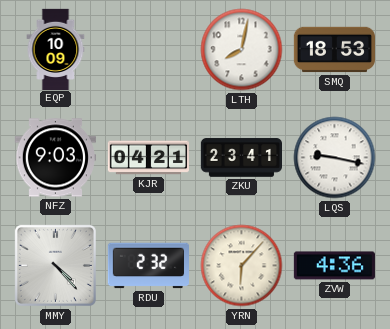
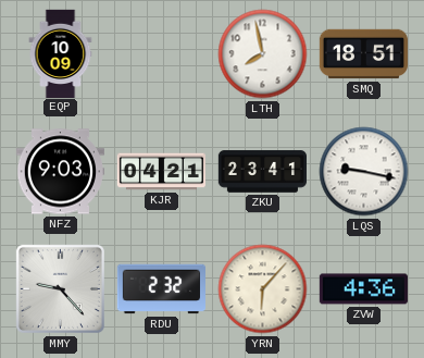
LTH: 8:02 -> 7:58
SMQ: 18:53 -> 18:51
MMY: 4:23 -> 9:23
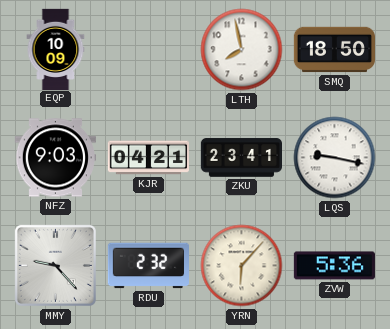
SMQ: 18:51 -> 18:50
ZVW: 4:36 -> 5:36
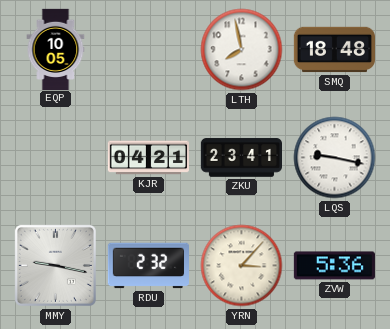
EQP: 10:09 -> 10:05
SMQ: 18:50 -> 18:48
NFZ: 9:03 -> none
MMY: 9:23 -> 9:17
YRN: 6:07 -> 3:07
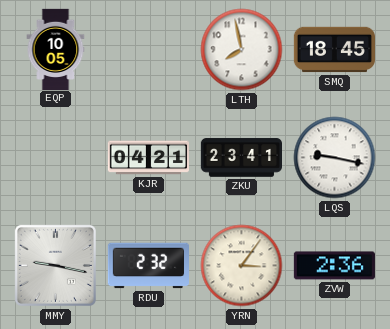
SMQ: 18:48 -> 18:45
YRN: 3:07 -> 3:06
ZVW: 5:36 -> 2:36
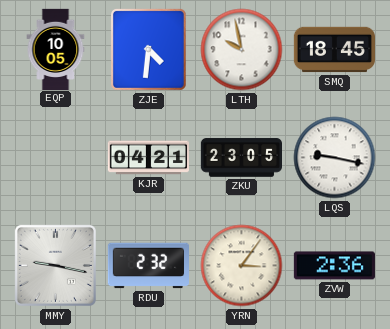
ZJE: none -> 4:31
LTH: 7:58 -> 9:58
ZKU: 23:41 -> 23:05
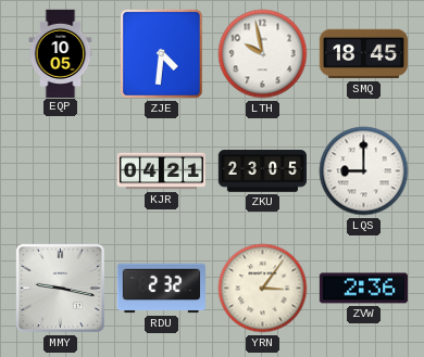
LQS: 9:17 -> 9:00
